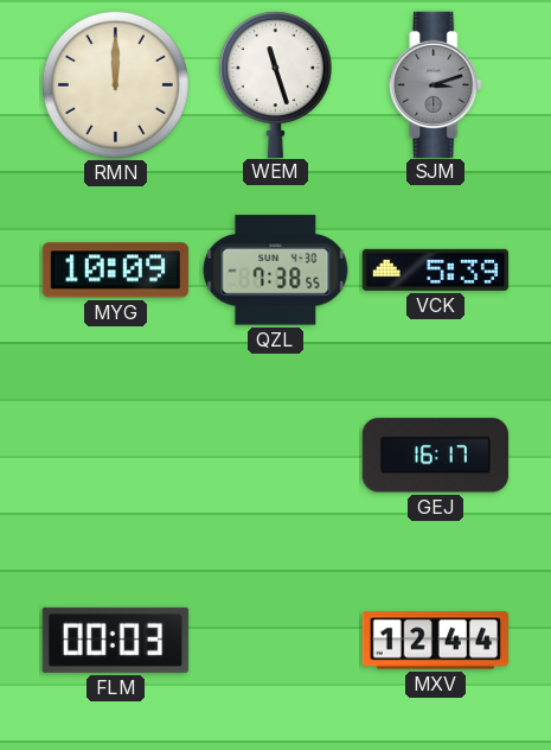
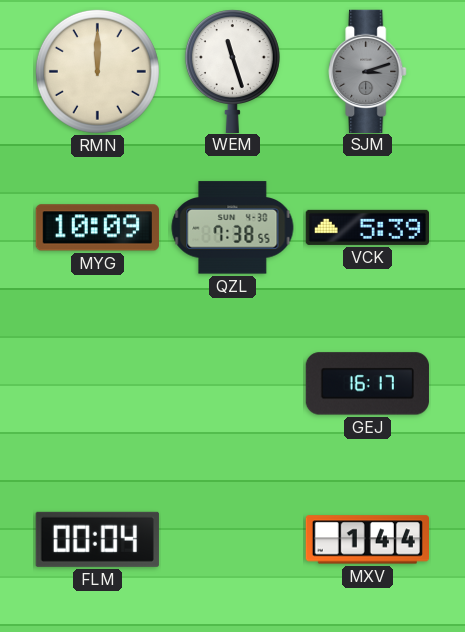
FLM: 00:03 -> 00:04
MXV: 12:44 -> 1:44
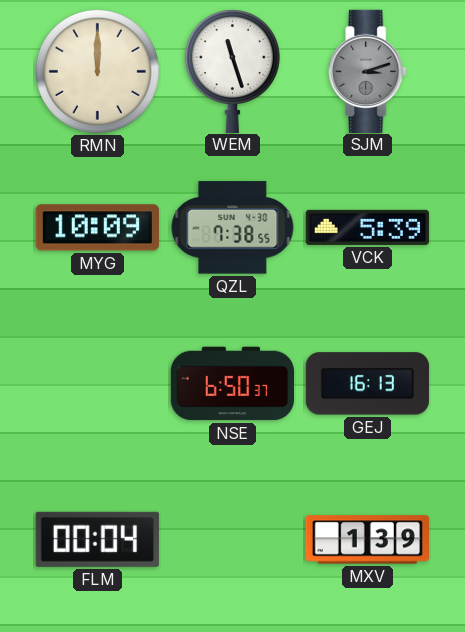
NSE: none -> 6:50
GEJ: 16:17 -> 16:13
MXV: 1:44 -> 1:39
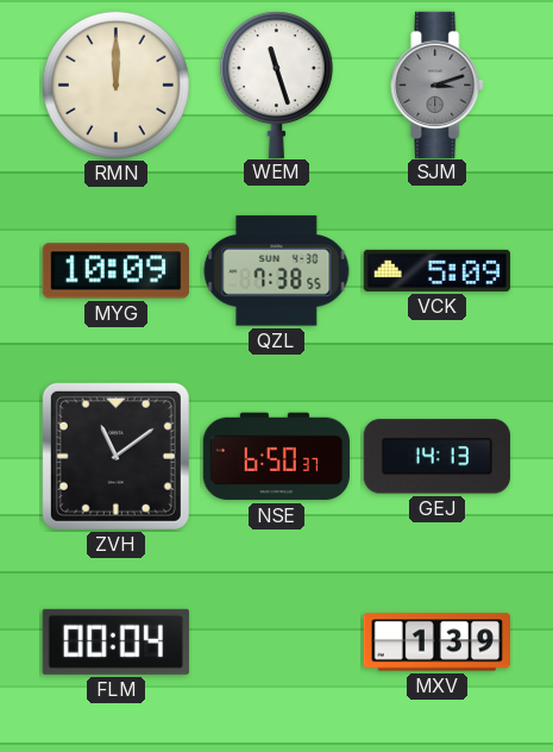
VCK: 5:39 -> 5:09
ZVH: none -> 11:09
GEJ: 16:13 -> 14:13
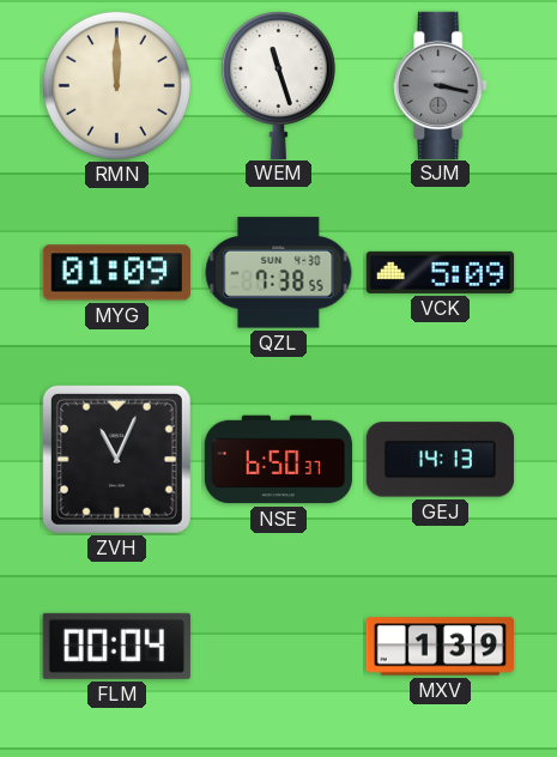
SJM: 3:12 -> 3:17
MYG: 10:09 -> 01:09
ZVH: 11:09 -> 11:04
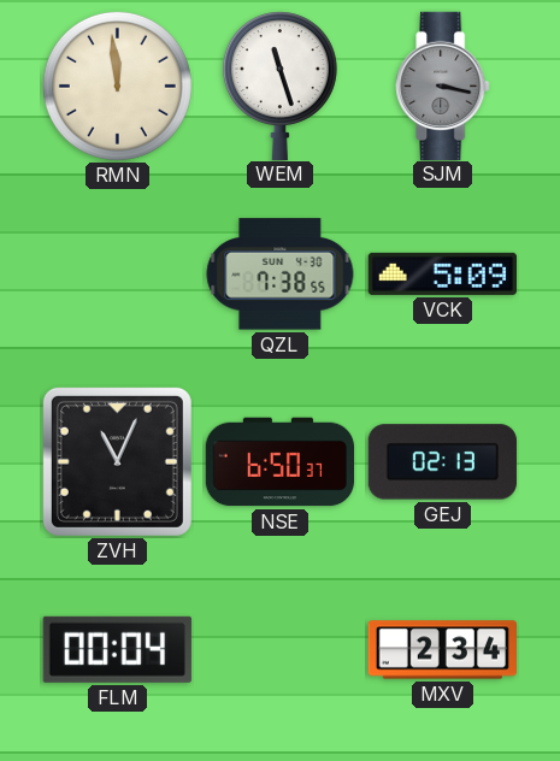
RMN: 12:00 -> 11:59
MYG: 01:09 -> none
GEJ: 14:13 -> 02:13
MXV: 1:39 -> 2:34
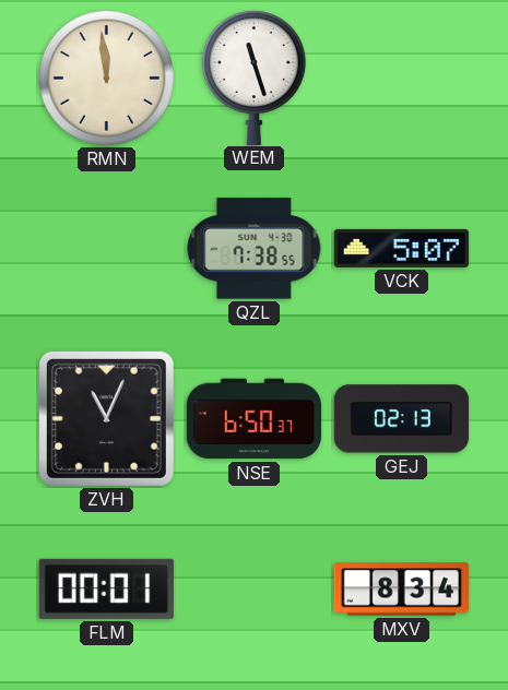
SJM: 3:17 -> none
VCK: 5:09 -> 5:07
FLM: 00:04 -> 00:01
MXV: 2:34 -> 8:34
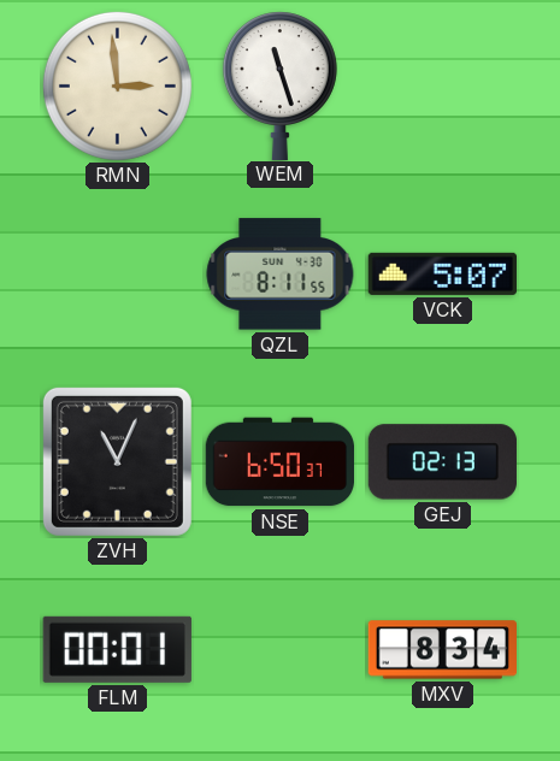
RMN: 11:59 -> 2:59
QZL: 7:38 -> 8:11
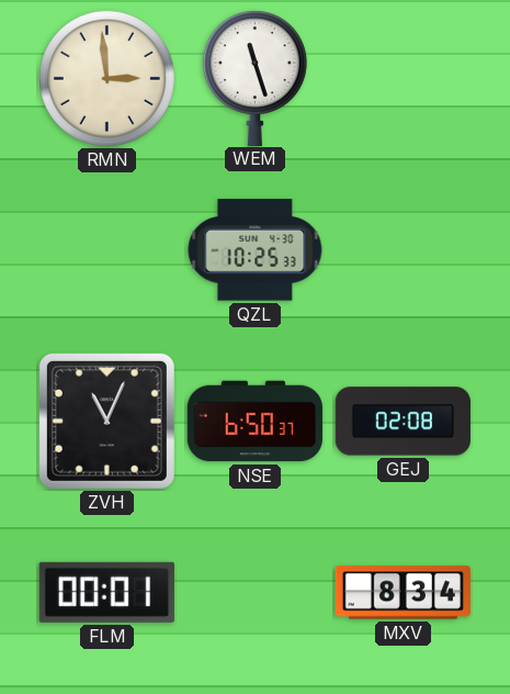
QZL: 8:11 -> 10:25
VCK: 5:07 -> none
GEJ: 02:13 -> 02:08
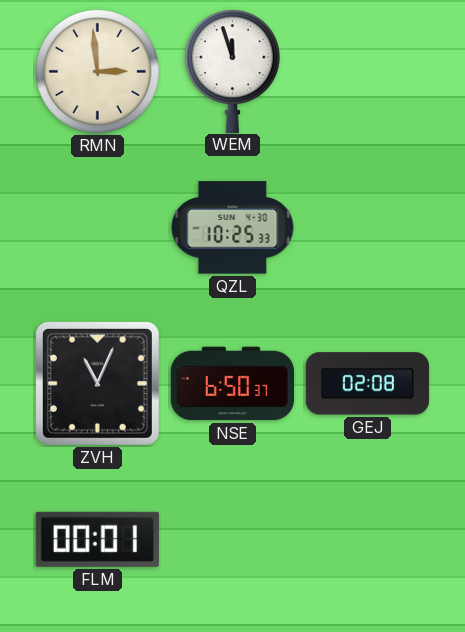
WEM: 11:27 -> 11:57
MXV: 8:34 -> none
